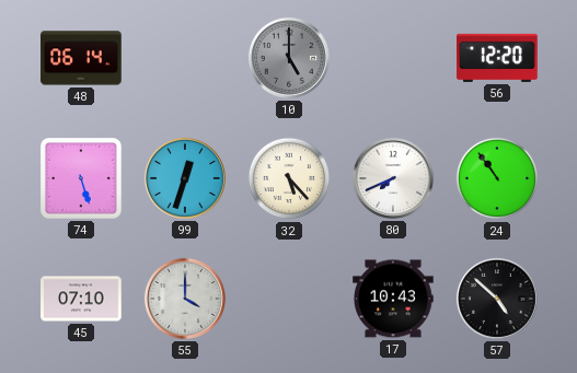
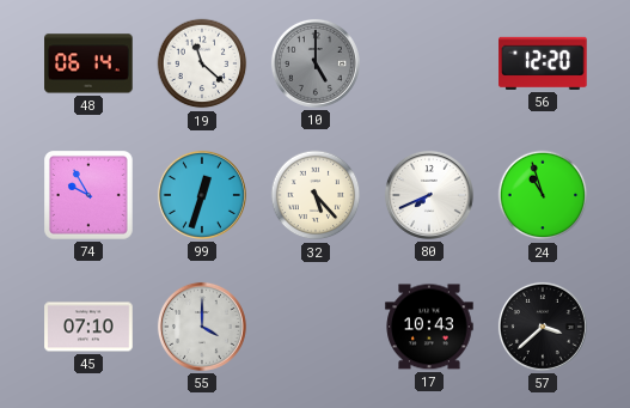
19: none -> 11:22
74: 5:27 -> 9:55
24: 10:54 -> 10:57
57: 4:52 -> 3:38
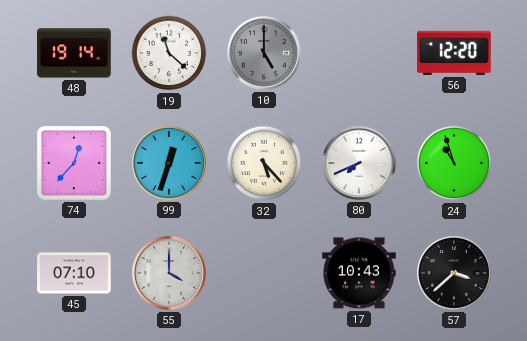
48: 06:14 -> 19:14
74: 9:55 -> 12:37
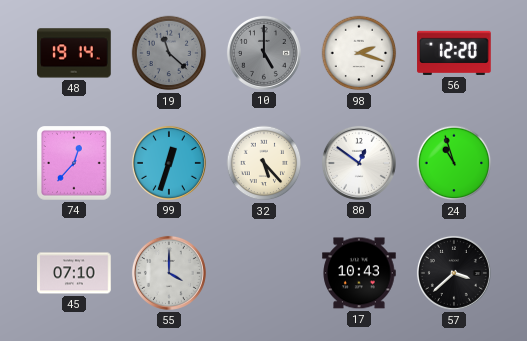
19 dial: white -> grey
98: none -> 2:18
80: 7:41 -> 12:51
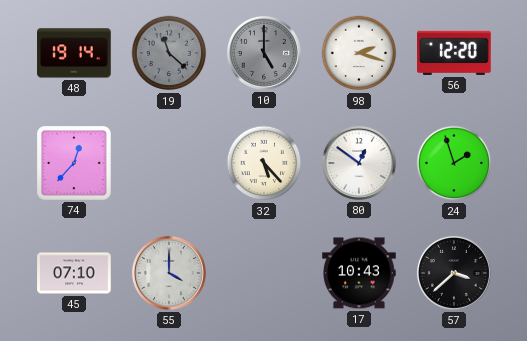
99: 12:33 -> none
24: 10:57 -> 1:57
